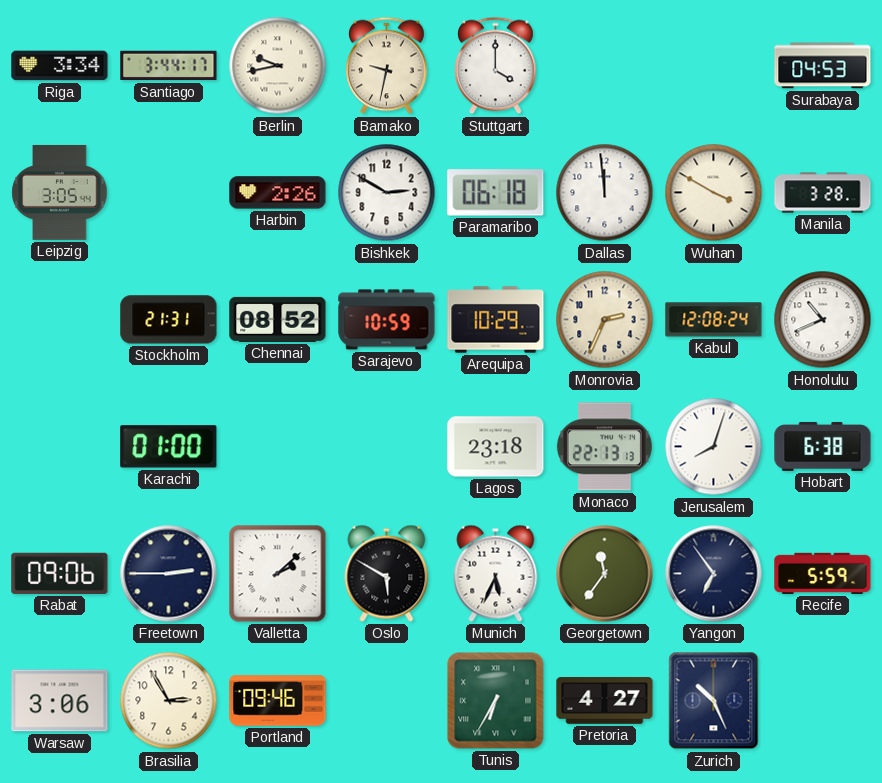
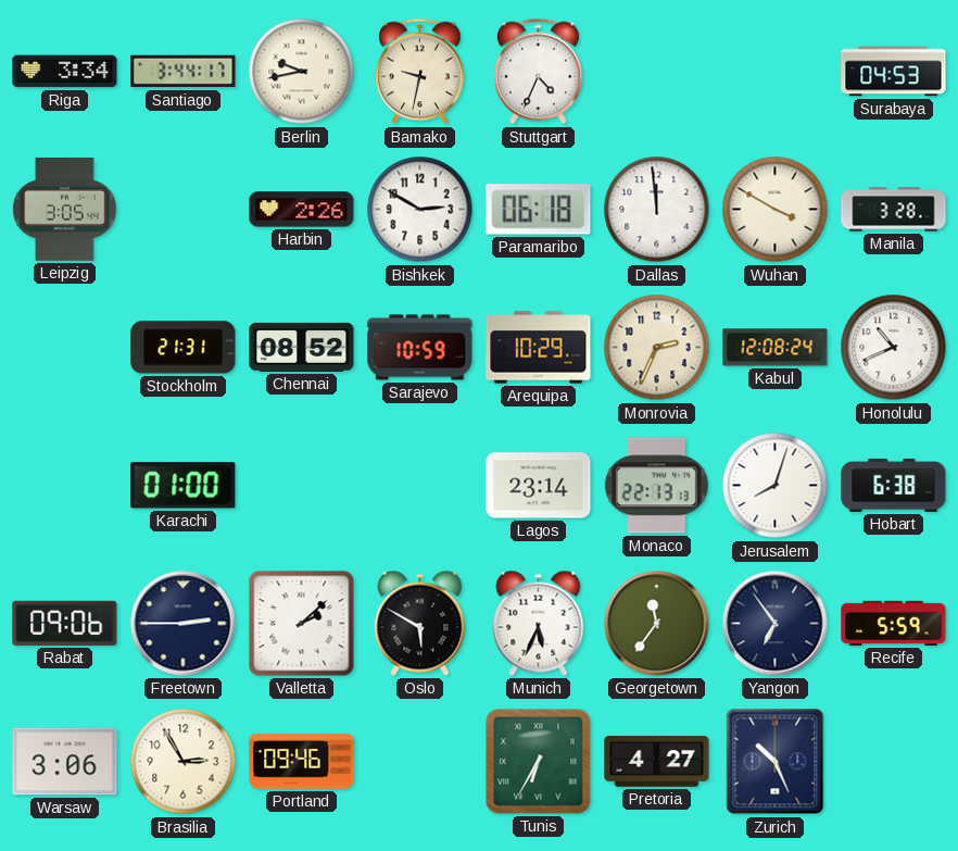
Stuttgart: 4:00 -> 4:34
Lagos: 23:18 -> 23:14
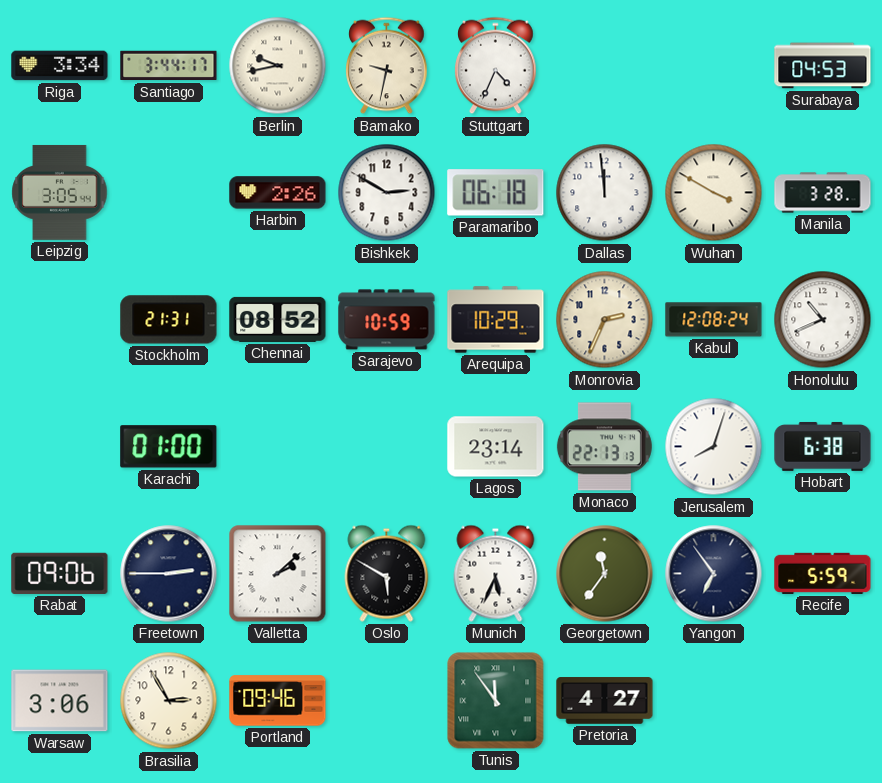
Tunis: 6:35 -> 11:54
Zurich: 10:26 -> none
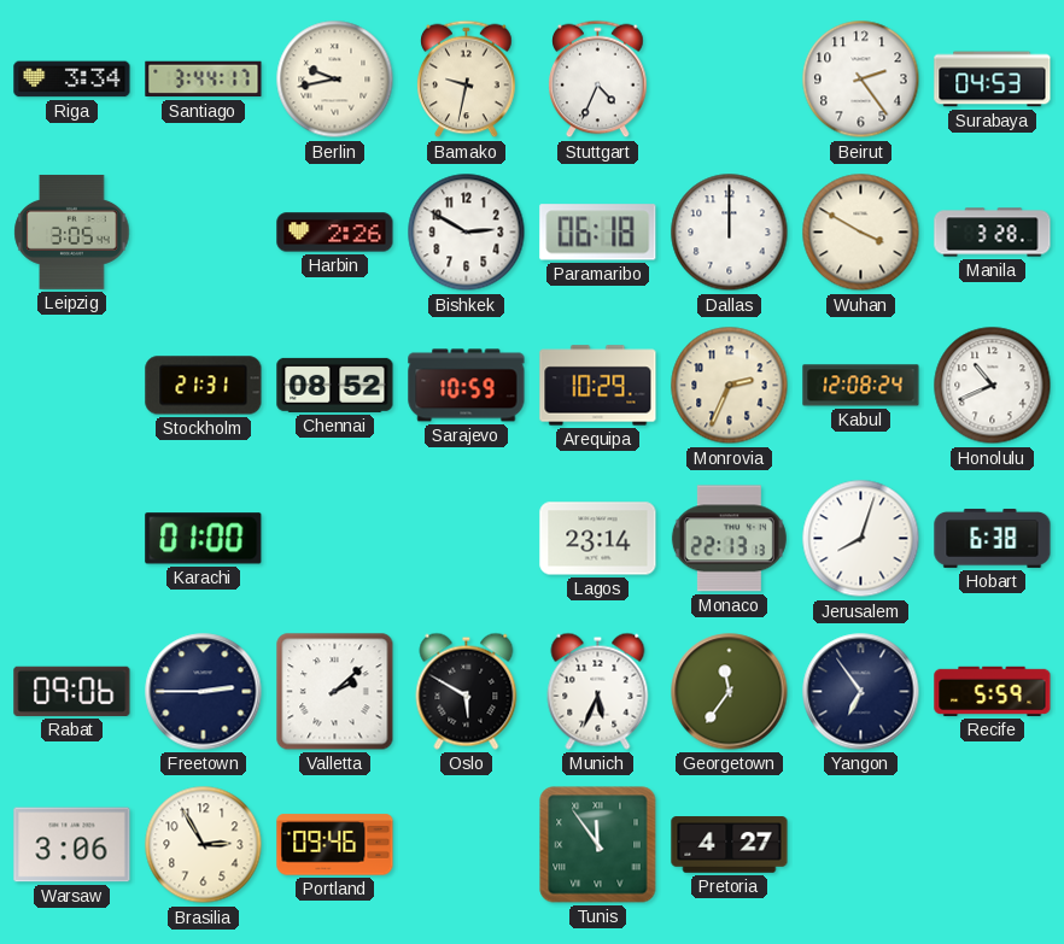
Beirut: none -> 2:24
Dallas: 11:59 -> 12:00
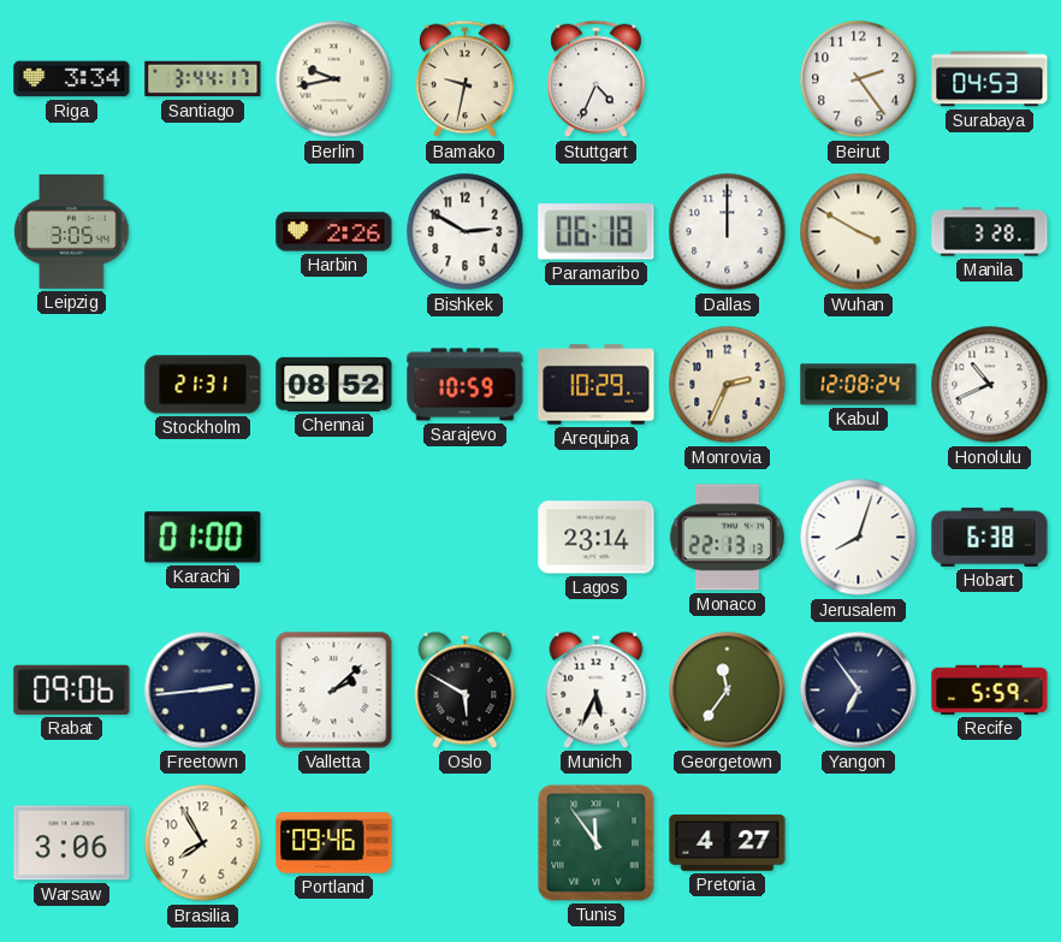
Freetown: 2:45 -> 2:44
Brasilia: 2:55 -> 7:55
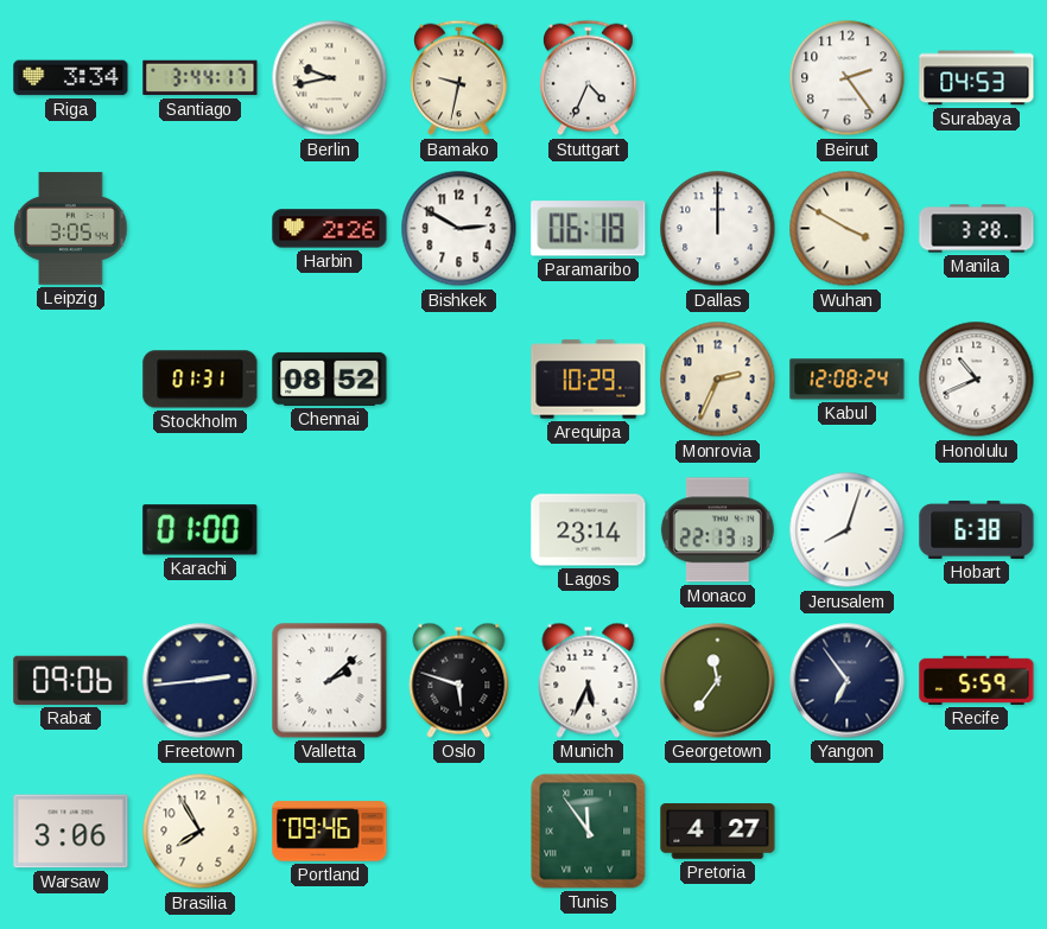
Stockholm: 21:31 -> 01:31
Sarajevo: 10:59 -> none
Oslo: 5:50 -> 5:48
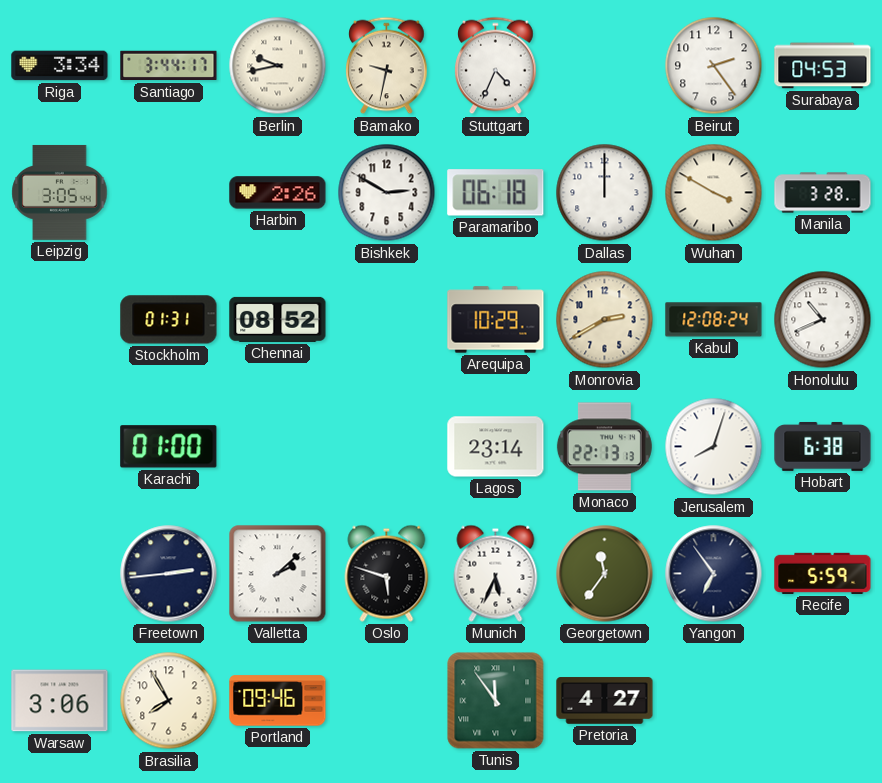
Monrovia: 2:34 -> 2:40
Rabat: 09:06 -> none
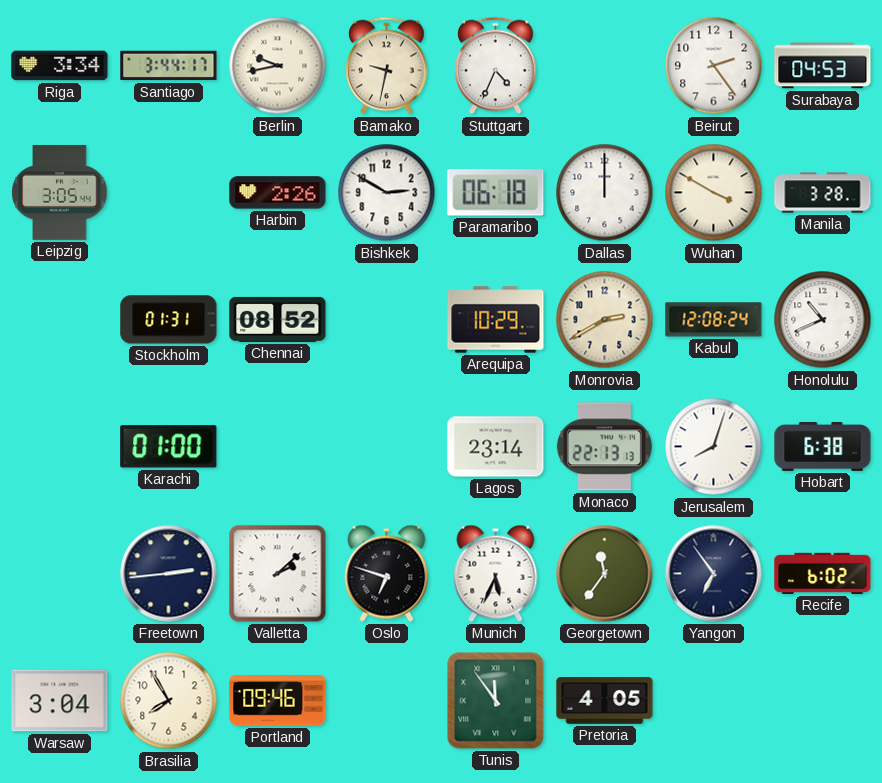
Oslo: 5:48 -> 6:48
Recife: 5:59 -> 6:02
Warsaw: 3:06 -> 3:04
Pretoria: 4:27 -> 4:05
